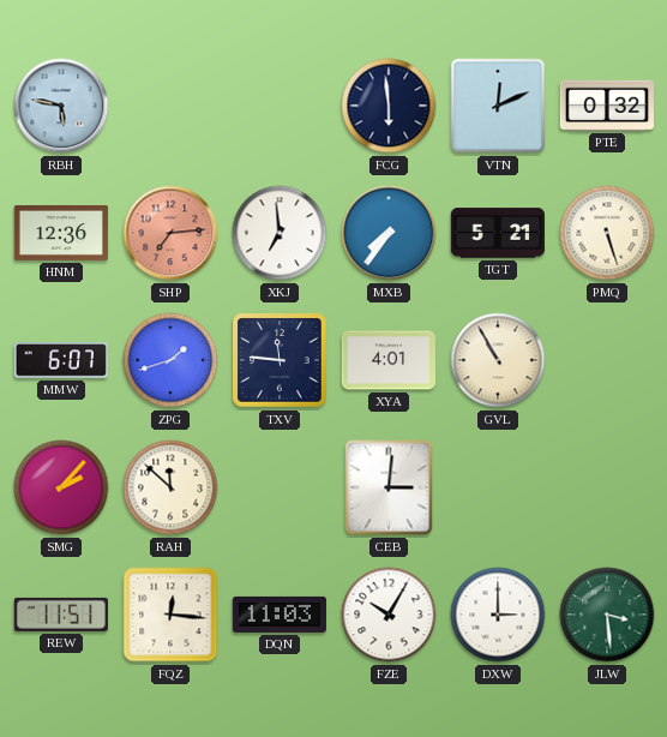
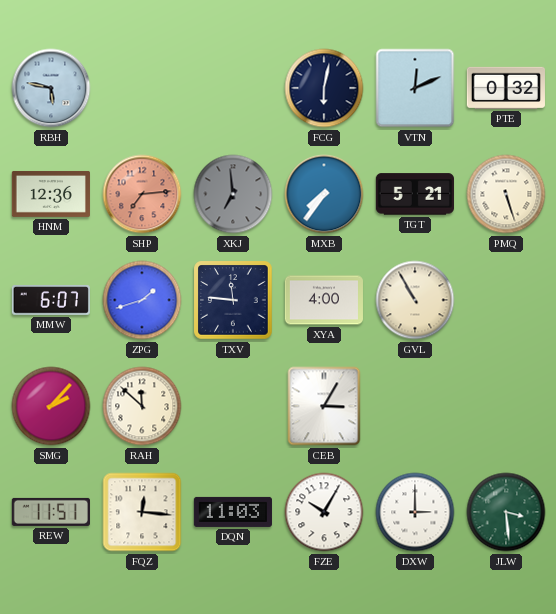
FCG: 5:59 -> 6:02
XKJ dial: white -> grey
XYA: 4:01 -> 4:00
CEB: 3:01 -> 3:05
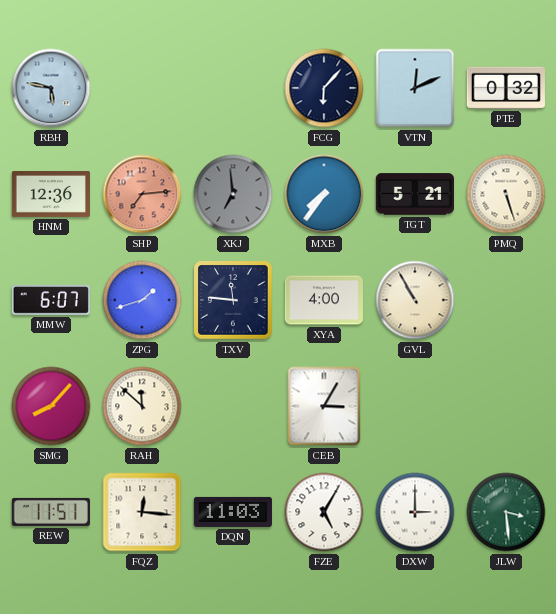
FCG: 6:02 -> 6:07
SMG: 2:07 -> 8:07
FZE: 10:05 -> 5:05
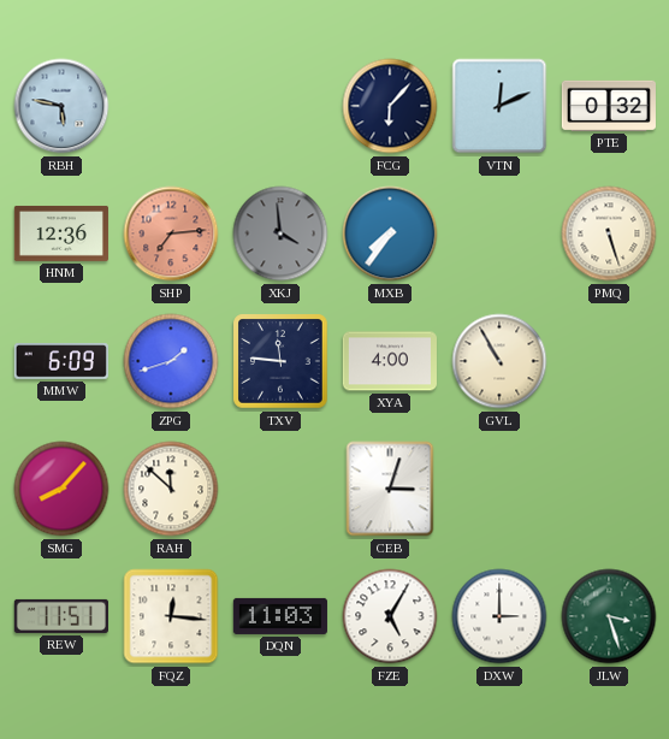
XKJ: 6:59 -> 3:59
TGT: 5:21 -> none
MMW: 6:07 -> 6:09
CEB: 3:05 -> 3:03
JLW: 3:29 -> 3:27
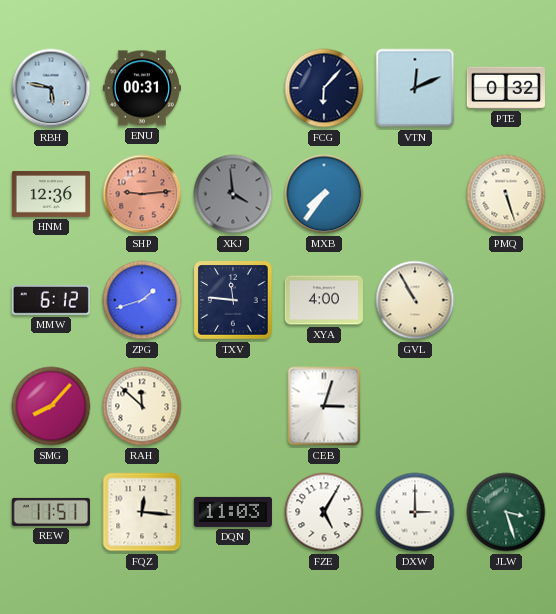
ENU: none -> 00:31
SHP: 7:14 -> 9:14
MMW: 6:09 -> 6:12
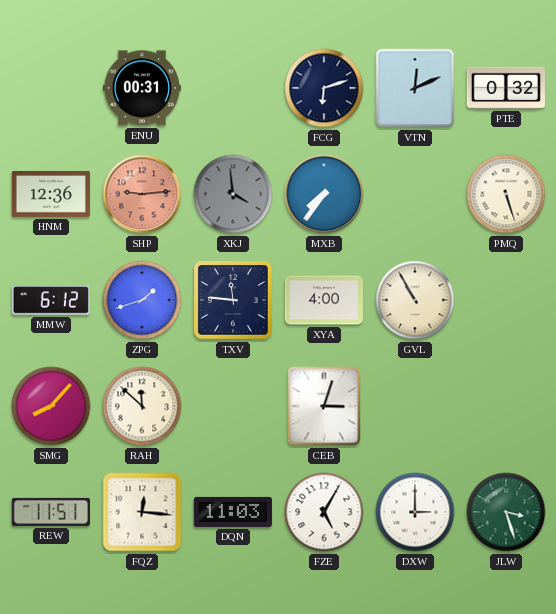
RBH: 5:47 -> none
FCG: 6:07 -> 6:12
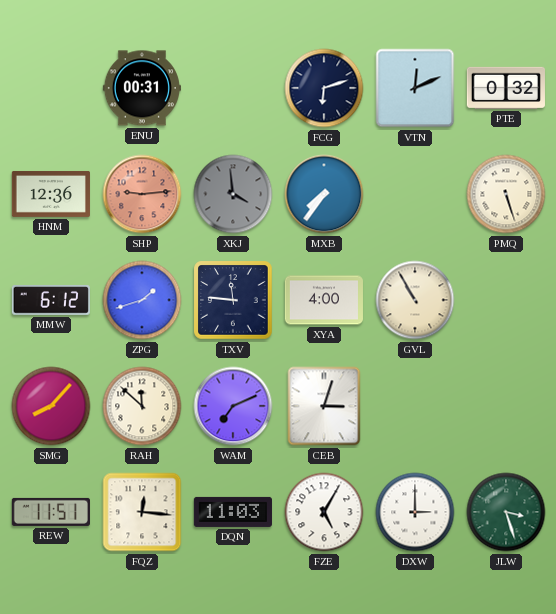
WAM: none -> 7:11
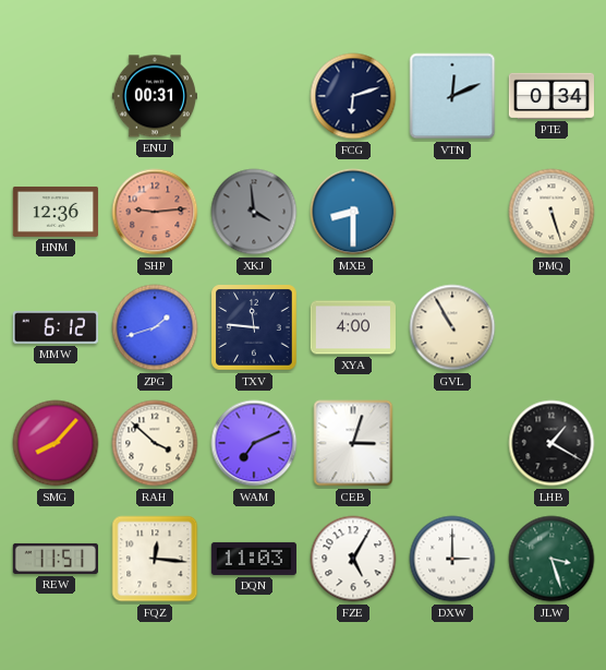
PTE: 0:32 -> 0:34
MXB: 7:36 -> 8:30
RAH: 11:52 -> 3:52
LHB: none -> 1:20
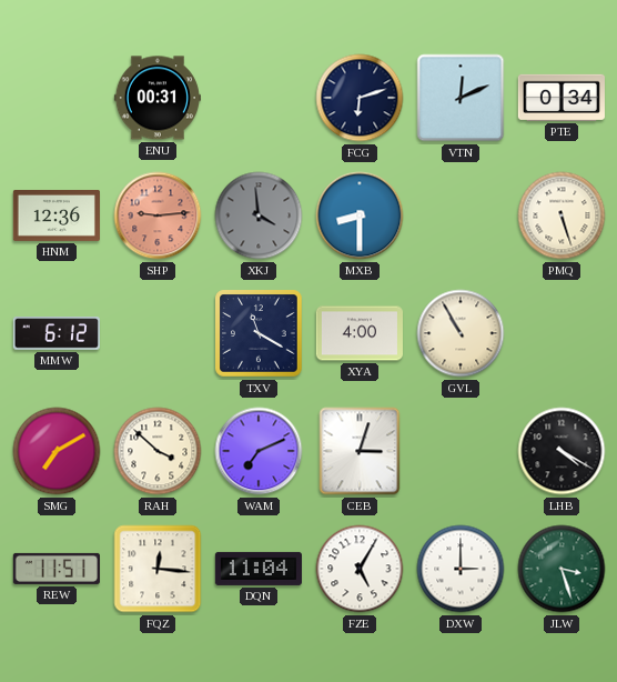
ZPG: 1:42 -> none
TXV: 11:46 -> 11:20
SMG: 8:07 -> 7:10
LHB: 1:20 -> 4:20
DQN: 11:03 -> 11:04
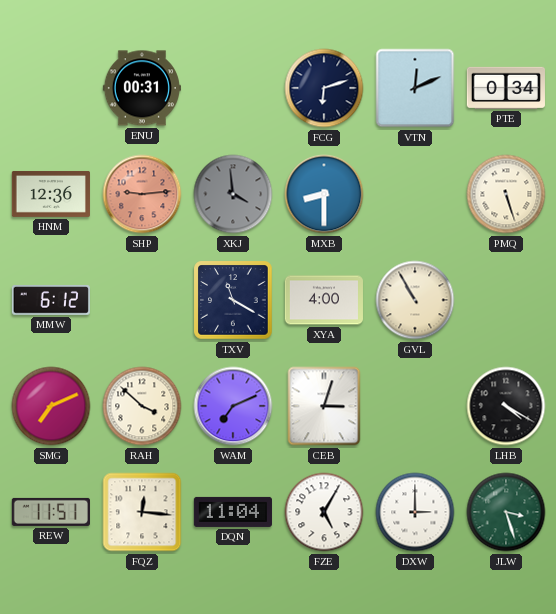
SMG: 7:10 -> 7:11
